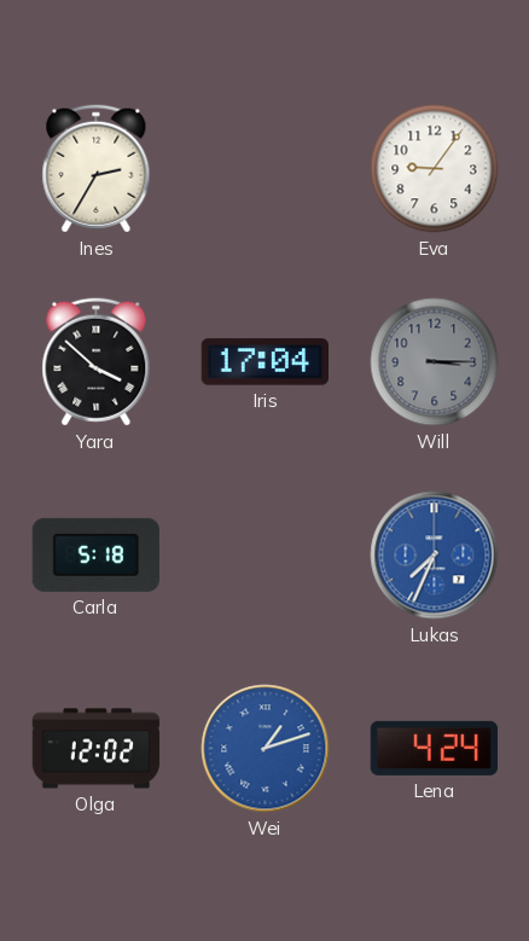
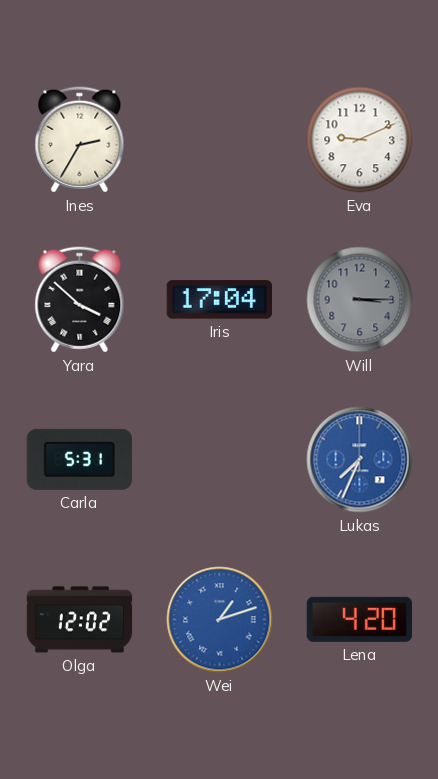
Eva: 9:06 -> 9:11
Carla: 5:18 -> 5:31
Lena: 4:24 -> 4:20
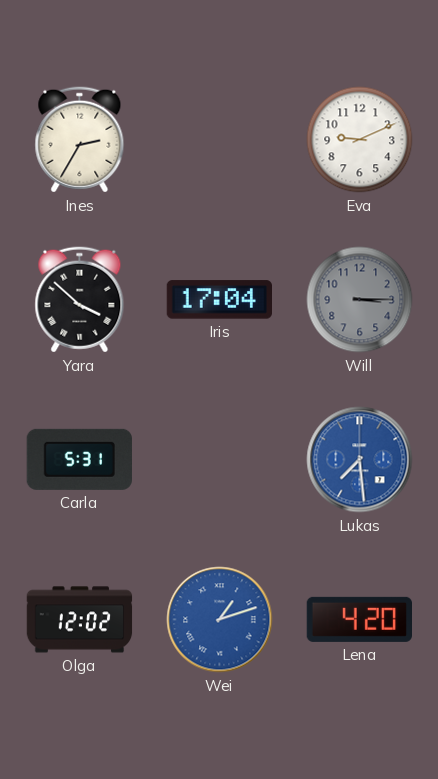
Lukas: 7:34 -> 7:29
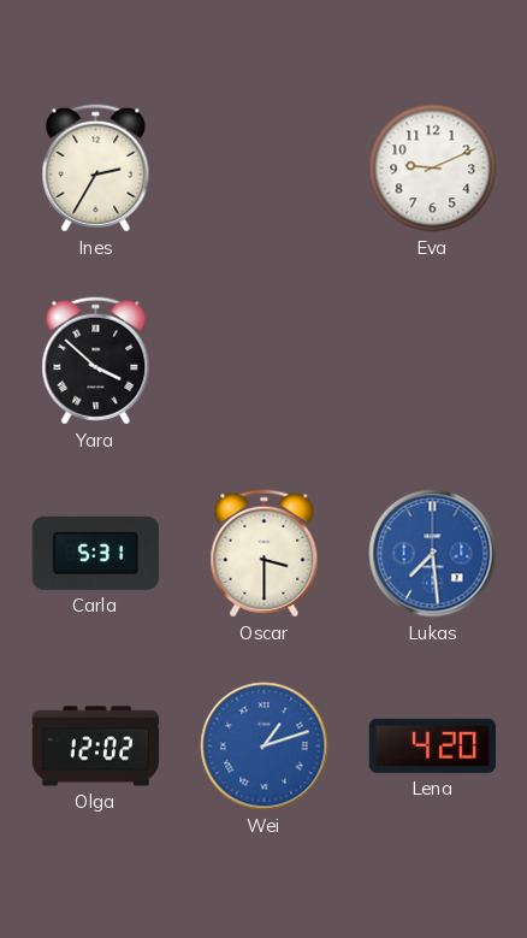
Iris: 17:04 -> none
Will: 3:15 -> none
Oscar: none -> 3:30
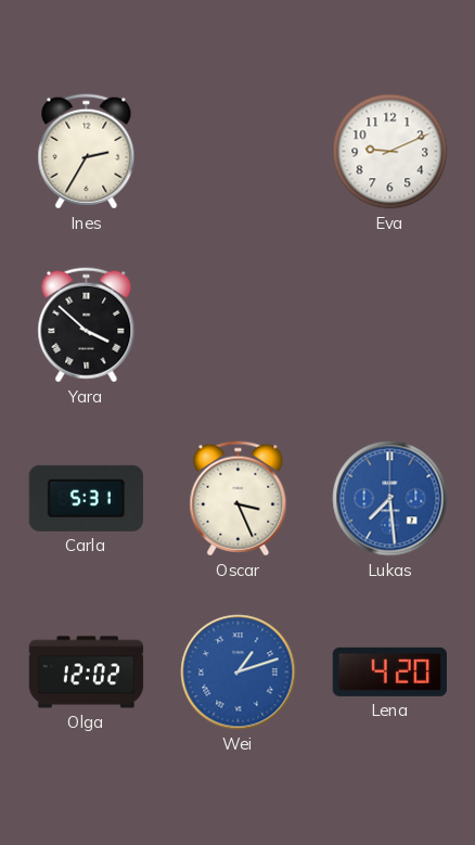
Oscar: 3:30 -> 3:26
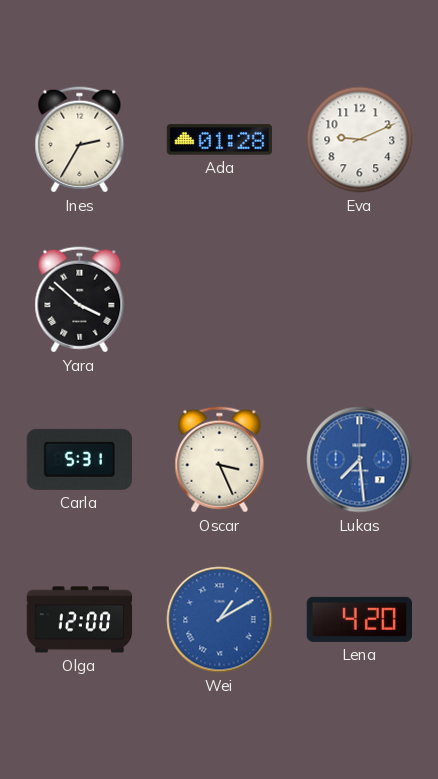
Ada: none -> 01:28
Olga: 12:02 -> 12:00
Wei: 1:12 -> 1:10
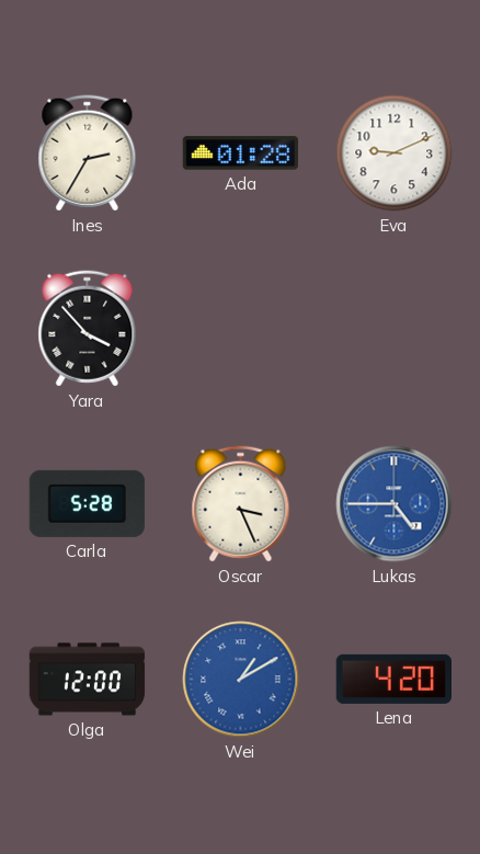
Yara: 3:52 -> 3:53
Carla: 5:31 -> 5:28
Lukas: 7:29 -> 4:45
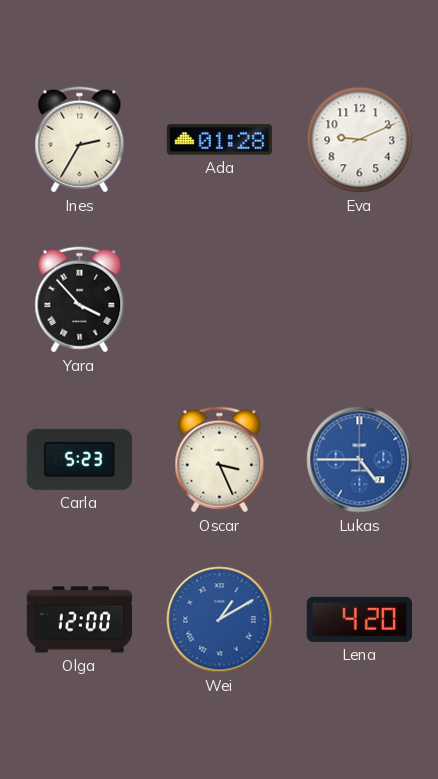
Carla: 5:28 -> 5:23
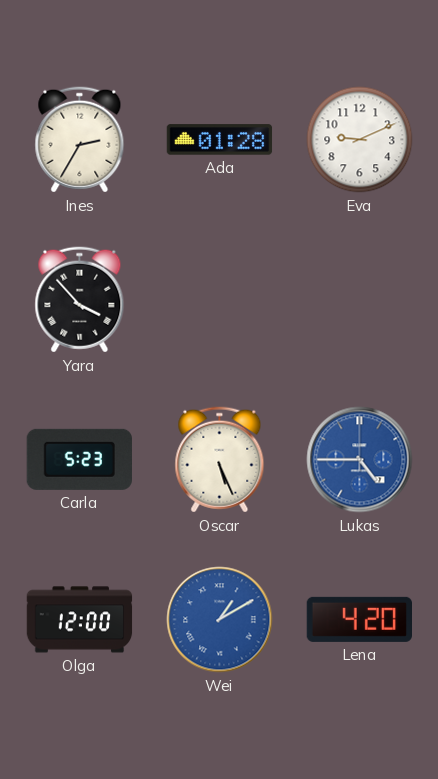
Oscar: 3:26 -> 5:26
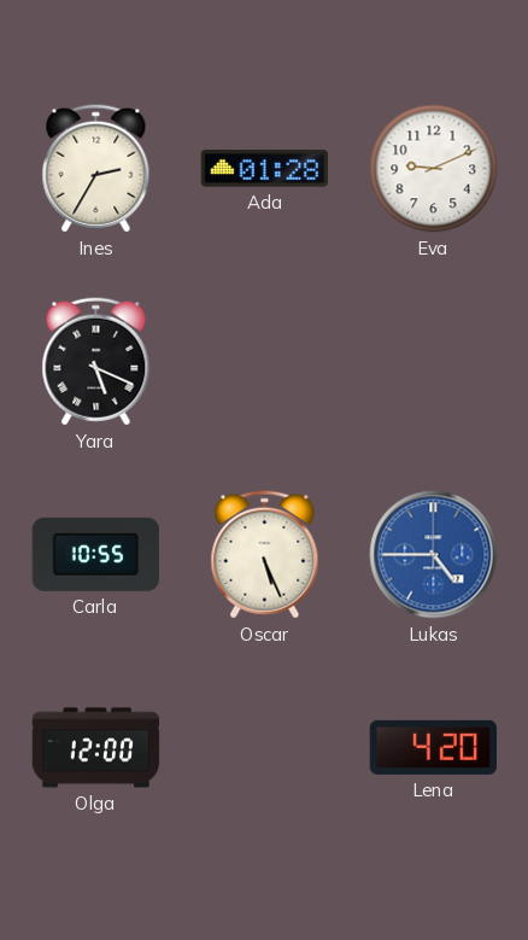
Yara: 3:53 -> 5:19
Carla: 5:23 -> 10:55
Wei: 1:10 -> none
